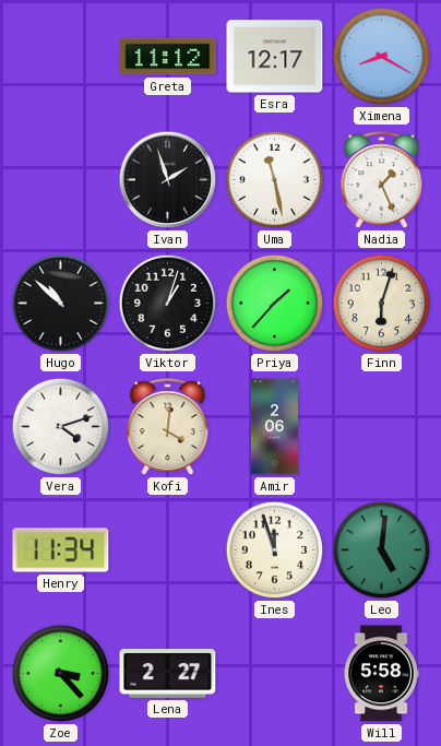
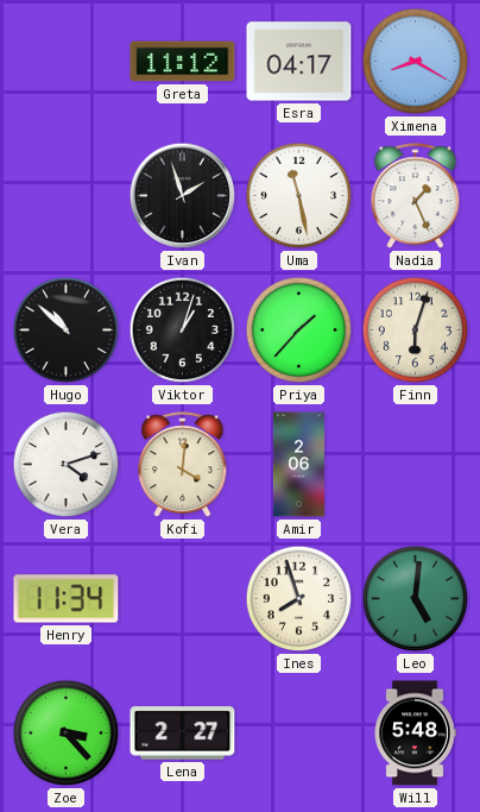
Esra: 12:17 -> 04:17
Ines: 11:57 -> 7:57
Will: 5:58 -> 5:48
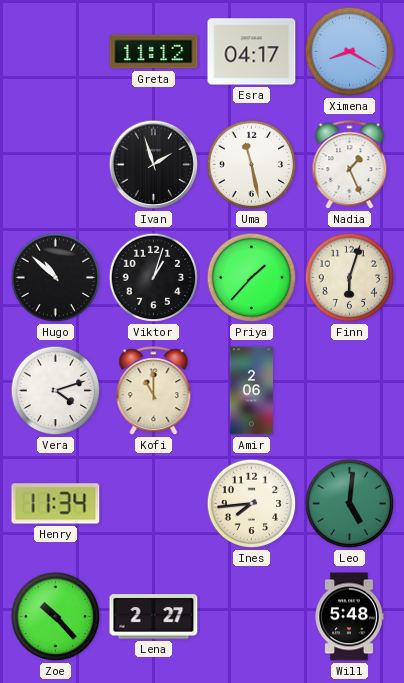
Kofi: 4:01 -> 11:00
Ines: 7:57 -> 7:44
Zoe: 3:23 -> 10:23
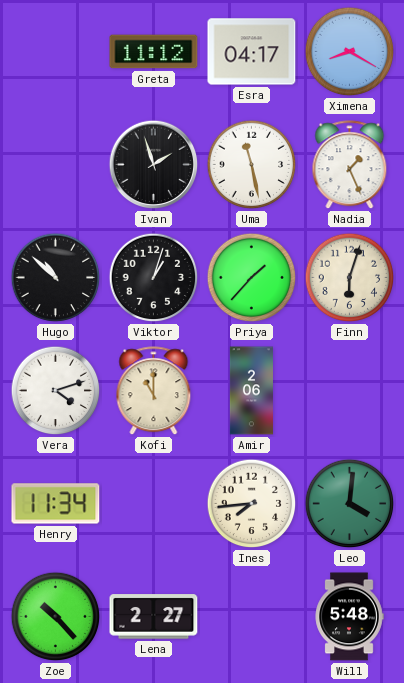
Leo: 5:01 -> 4:01
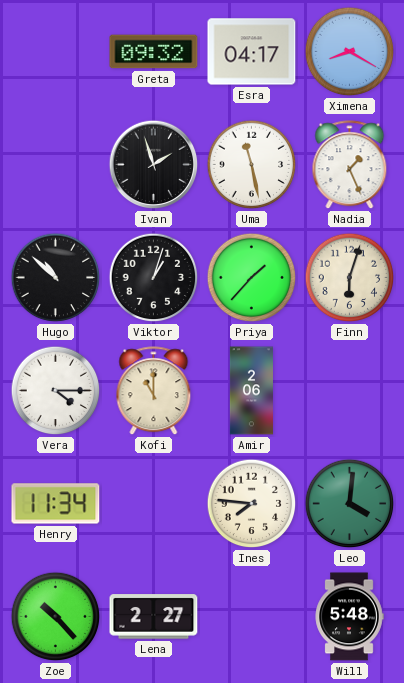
Greta: 11:12 -> 09:32
Vera: 4:12 -> 4:15
Ines: 7:44 -> 7:46
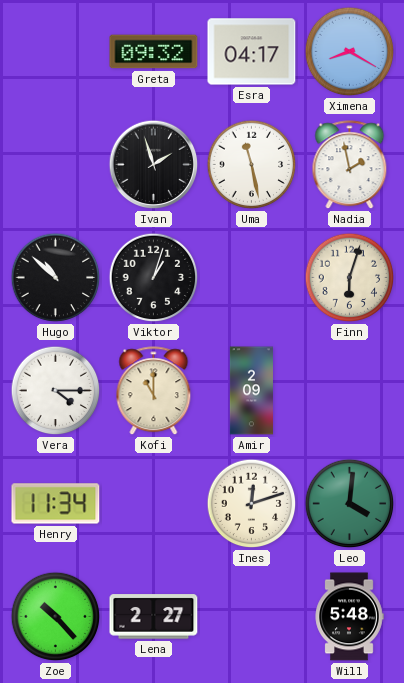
Nadia: 1:26 -> 1:58
Priya: 1:37 -> none
Amir: 2:06 -> 2:09
Ines: 7:46 -> 12:12
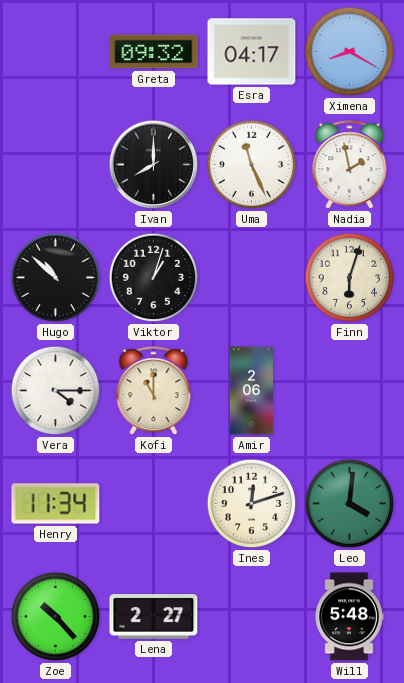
Ivan: 1:57 -> 8:00
Uma: 11:28 -> 11:26
Amir: 2:09 -> 2:06
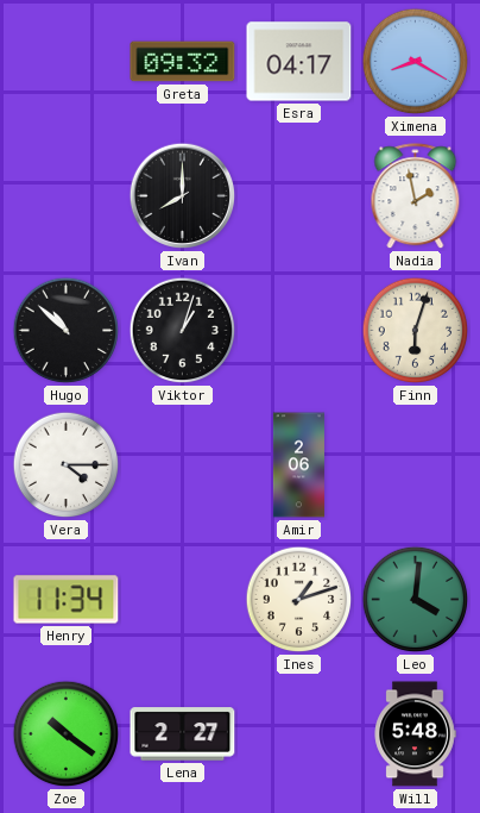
Uma: 11:26 -> none
Kofi: 11:00 -> none
Ines: 12:12 -> 1:12
Zoe: 10:23 -> 10:21
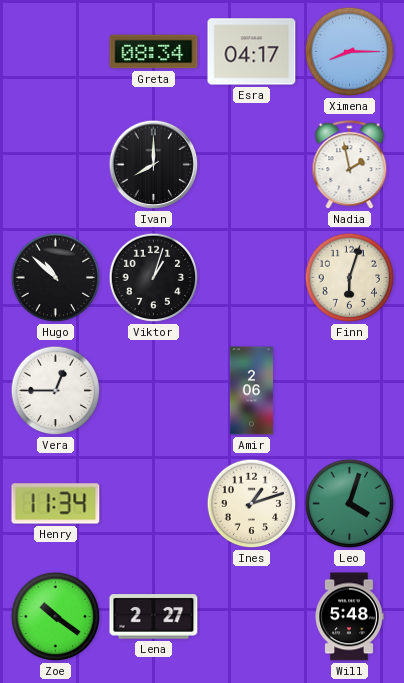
Greta: 09:32 -> 08:34
Ximena: 8:20 -> 8:15
Vera: 4:15 -> 12:45
Leo: 4:01 -> 4:03
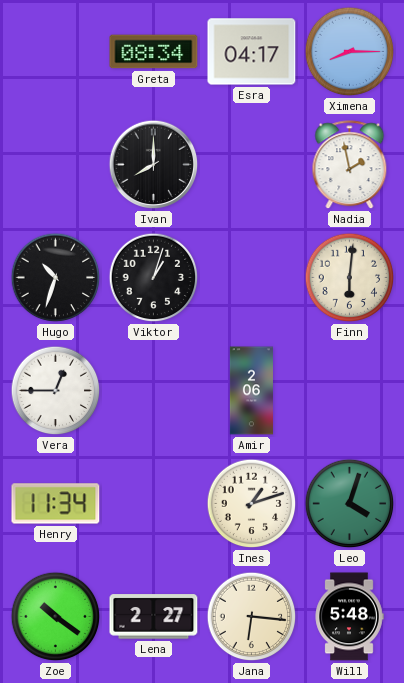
Hugo: 10:52 -> 10:33
Finn: 6:03 -> 6:01
Jana: none -> 6:16
